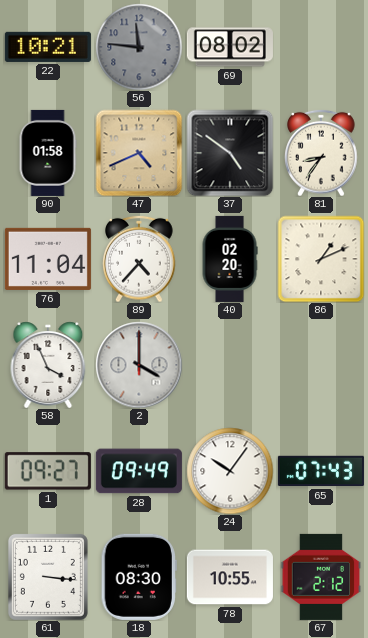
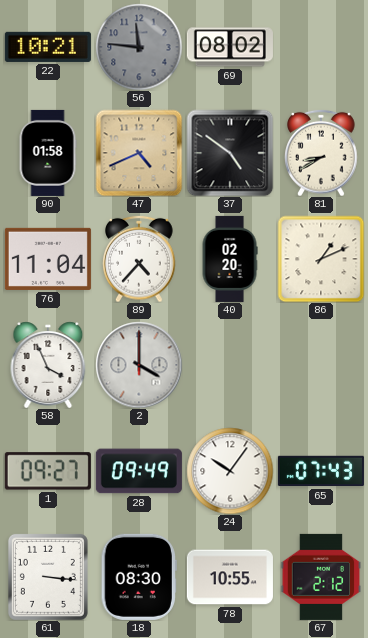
81: 8:36 -> 8:40
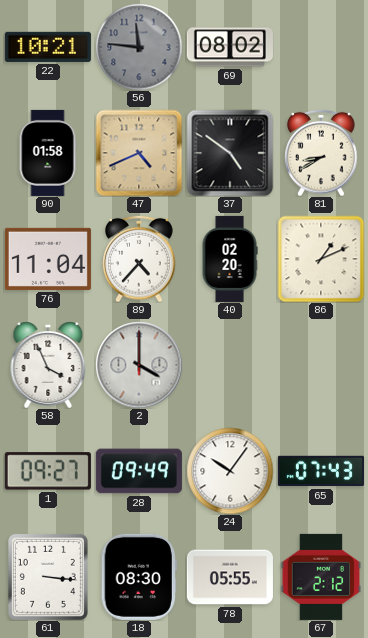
78: 10:55 -> 05:55
